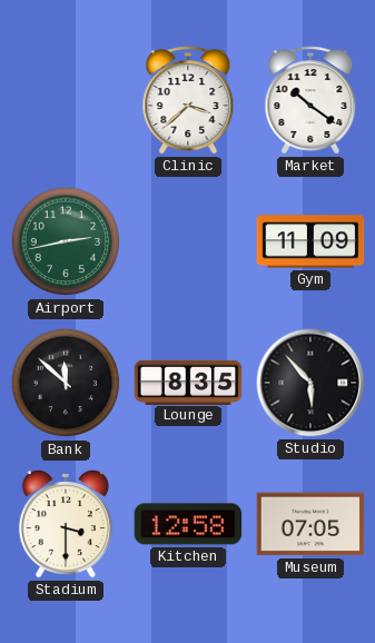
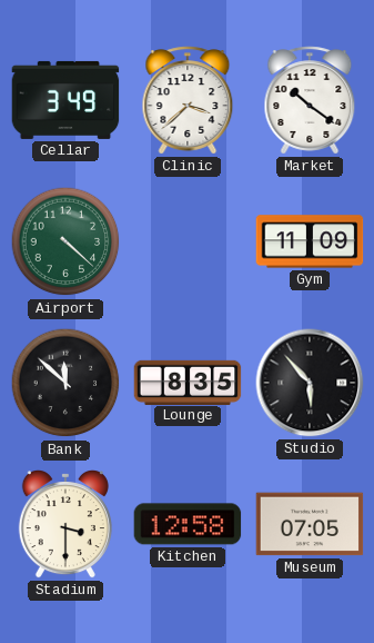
Cellar: none -> 3:49
Airport: 2:43 -> 4:22
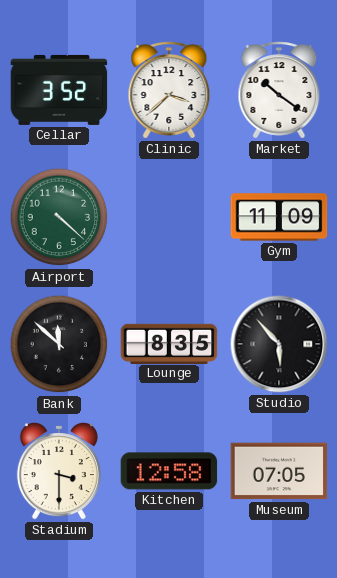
Cellar: 3:49 -> 3:52
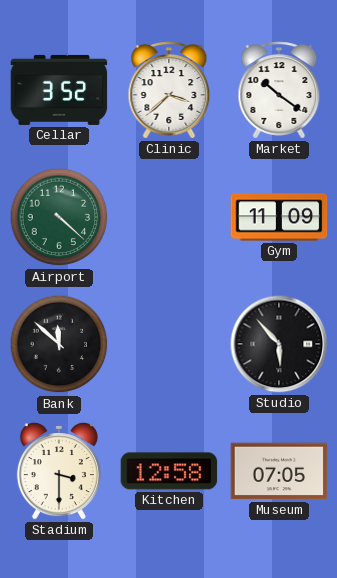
Lounge: 8:35 -> none
